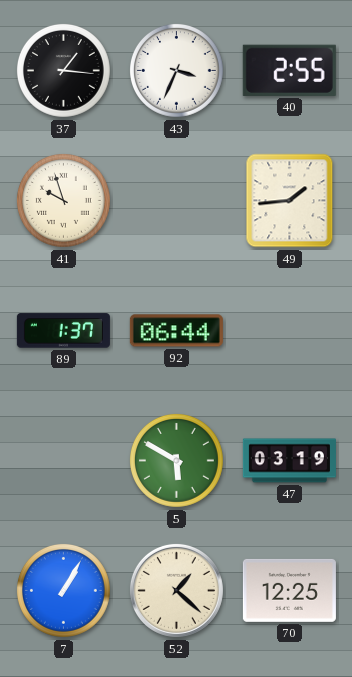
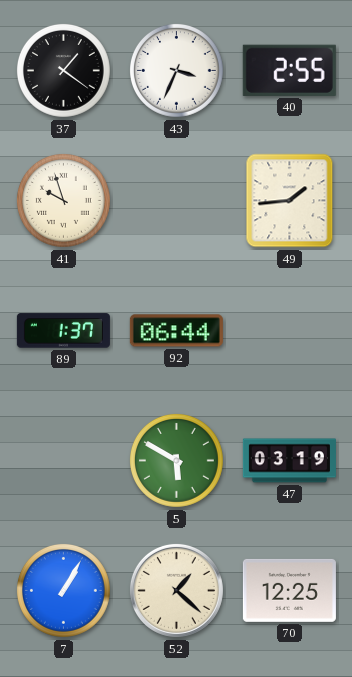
37: 1:16 -> 1:21
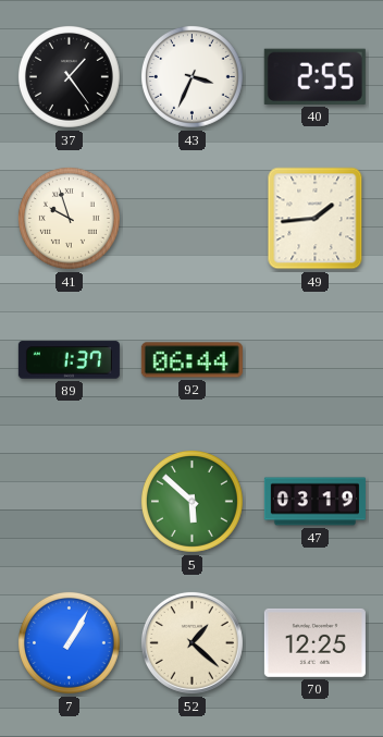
37: 1:21 -> 1:24
5: 5:50 -> 5:52
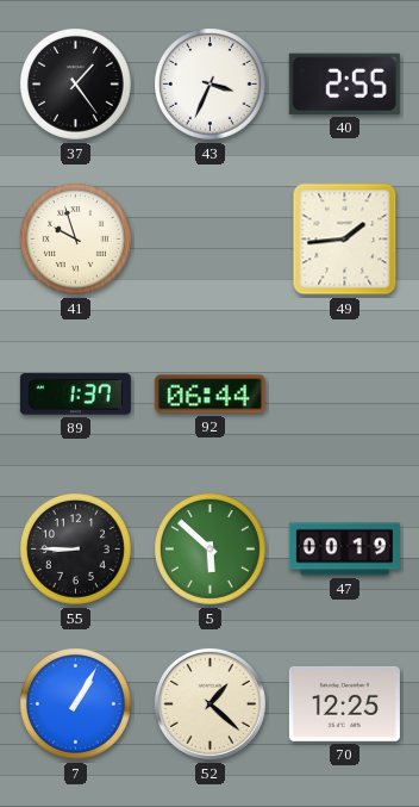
55: none -> 8:45
47: 03:19 -> 00:19
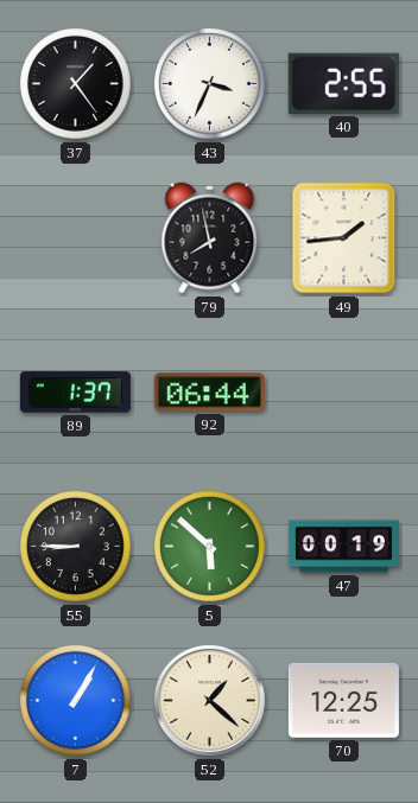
41: 9:57 -> none
79: none -> 7:58
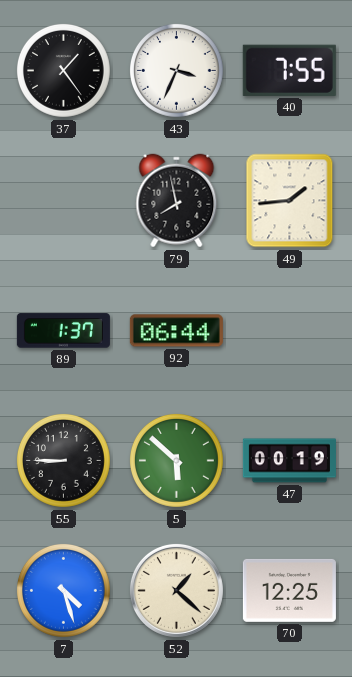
40: 2:55 -> 7:55
7: 1:05 -> 4:27
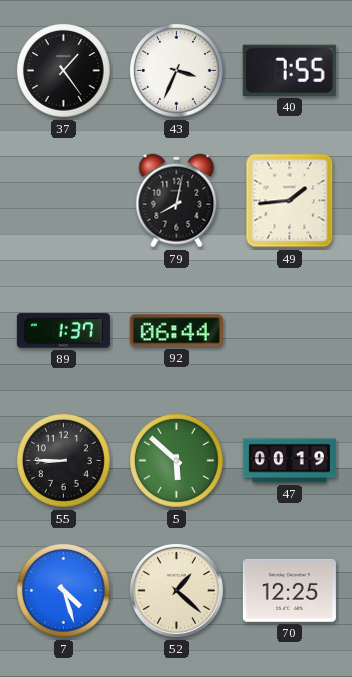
79: 7:58 -> 8:02
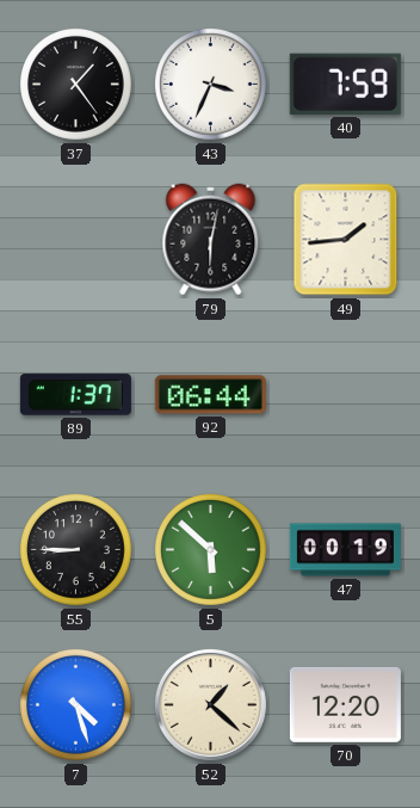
40: 7:55 -> 7:59
79: 8:02 -> 6:02
70: 12:25 -> 12:20
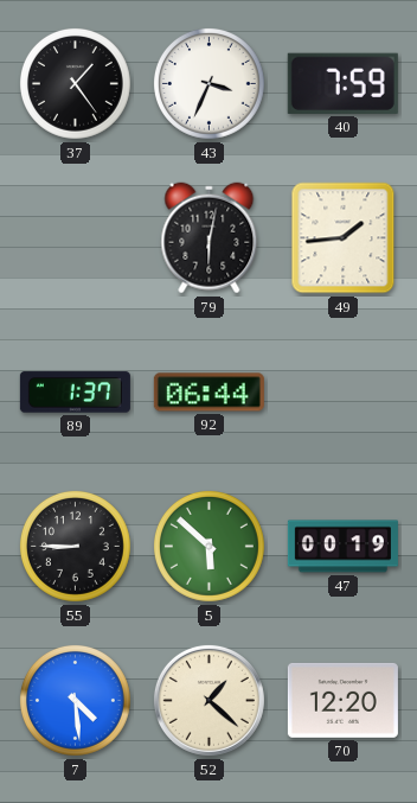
7: 4:27 -> 4:29
